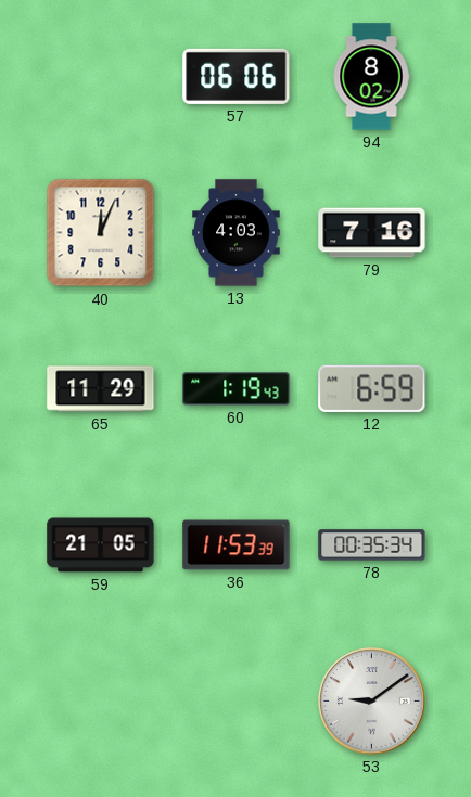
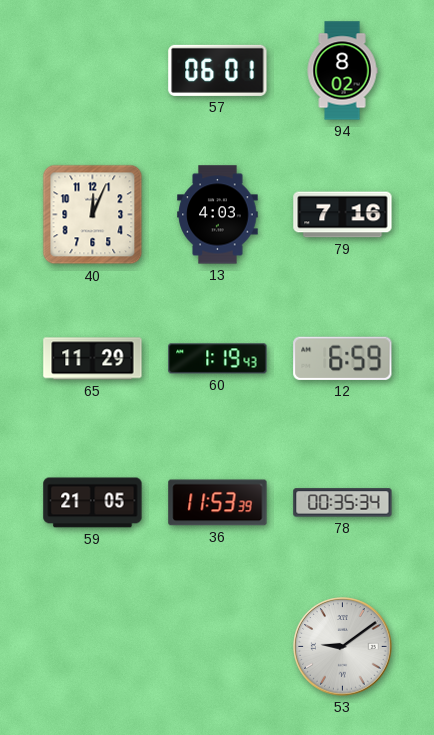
57: 06:06 -> 06:01
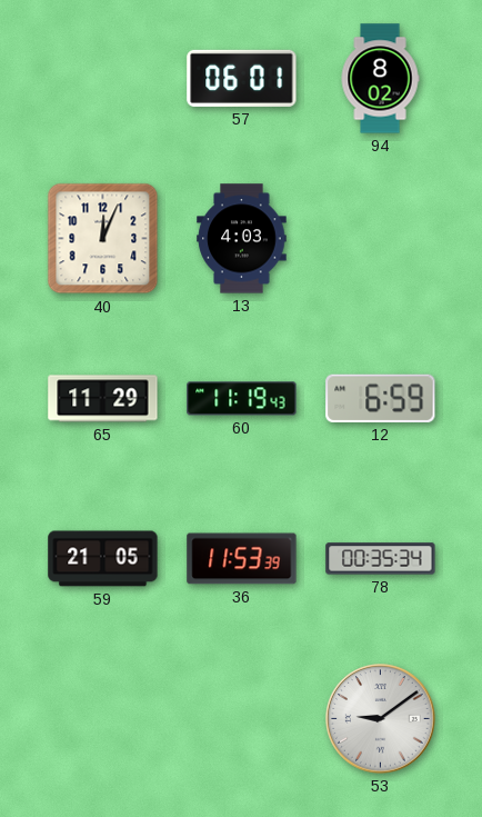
79: 7:16 -> none
60: 1:19 -> 11:19
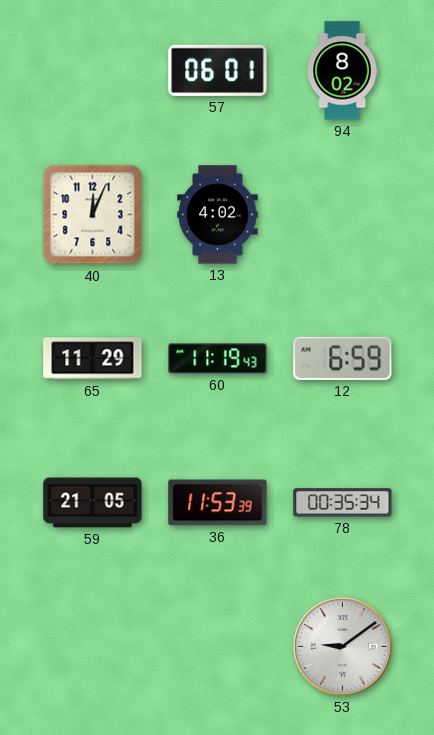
13: 4:03 -> 4:02
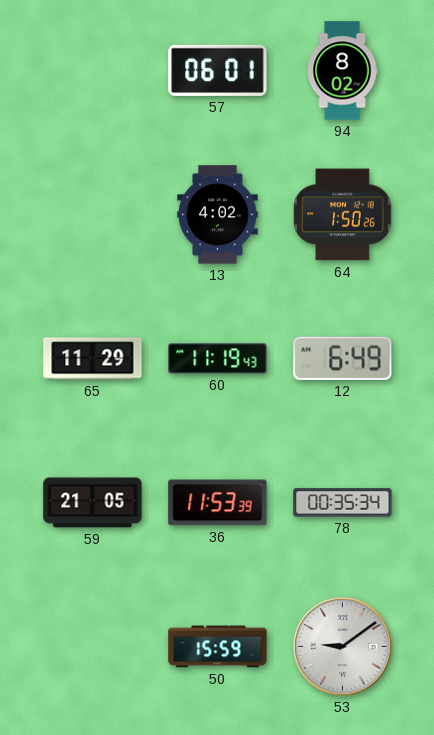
40: 12:04 -> none
64: none -> 1:50
12: 6:59 -> 6:49
50: none -> 15:59
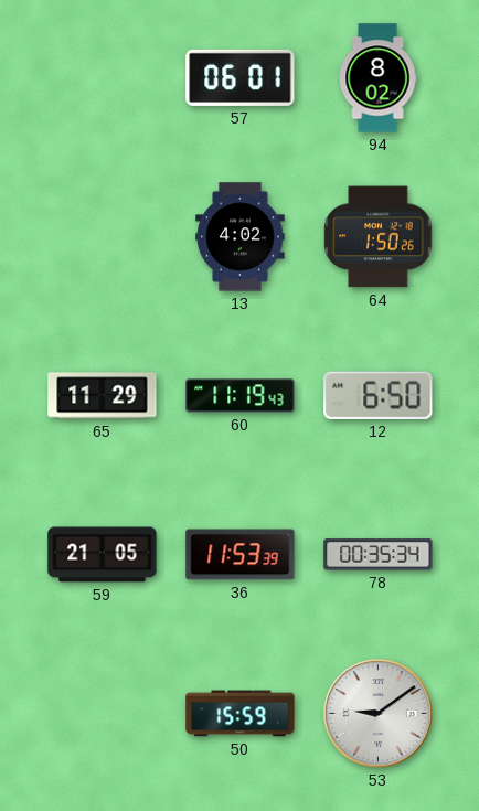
12: 6:49 -> 6:50
